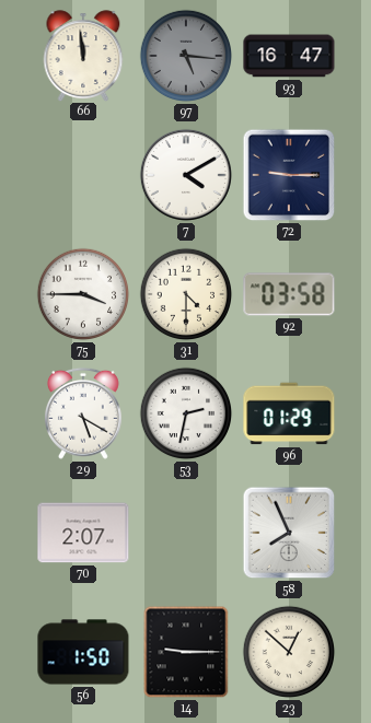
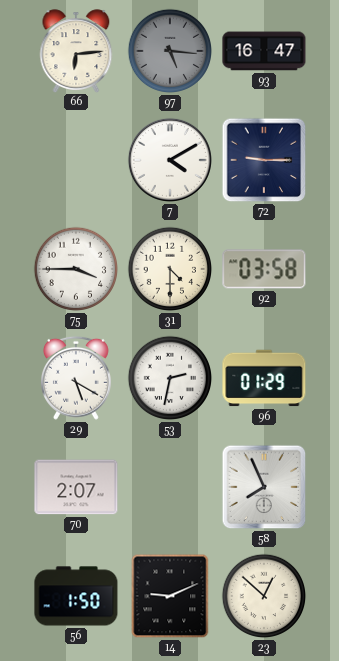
66: 11:59 -> 6:14
14: 9:15 -> 9:11
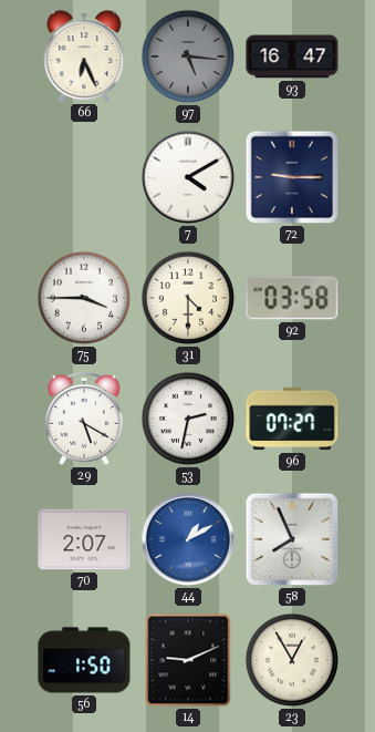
66: 6:14 -> 6:26
96: 01:29 -> 07:27
44: none -> 1:10
23: 12:52 -> 12:55
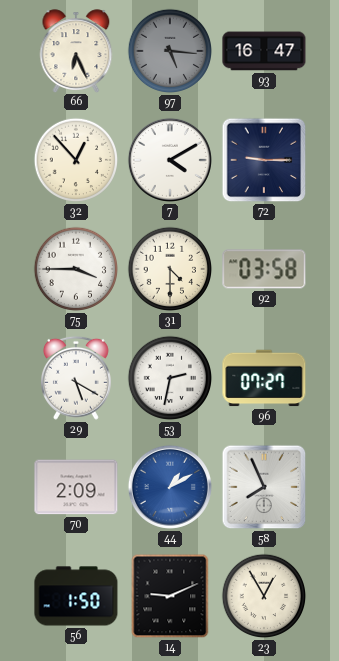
32: none -> 12:53
70: 2:07 -> 2:09
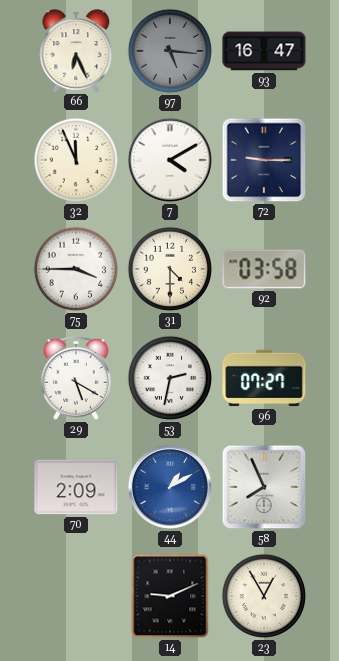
32: 12:53 -> 11:56
56: 1:50 -> none
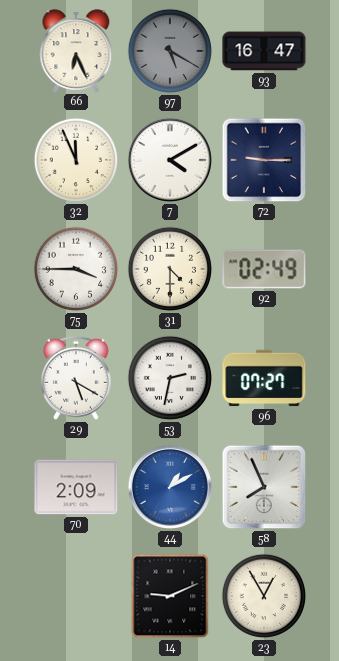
97: 5:16 -> 5:20
92: 03:58 -> 02:49
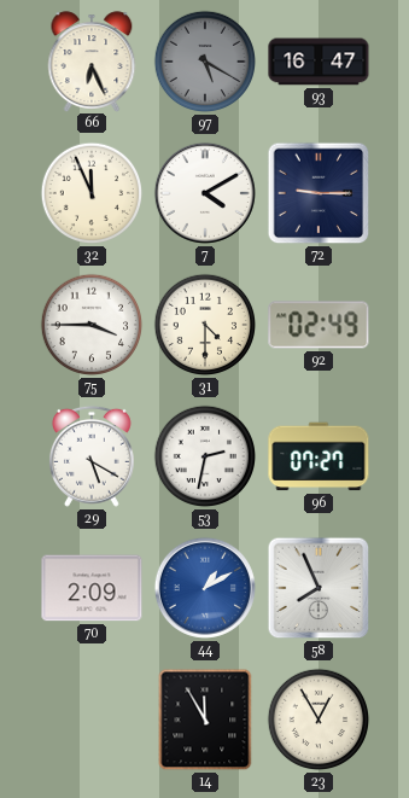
14: 9:11 -> 11:55
